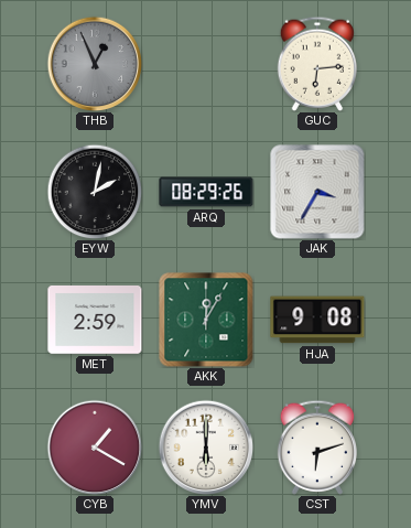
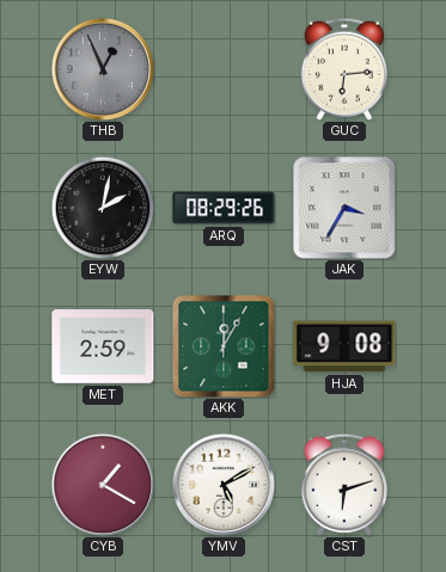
YMV: 6:00 -> 5:10
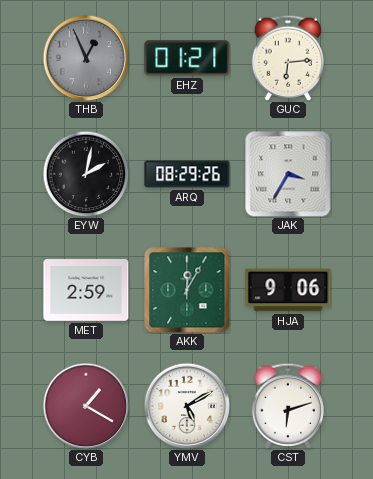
EHZ: none -> 01:21
HJA: 9:08 -> 9:06
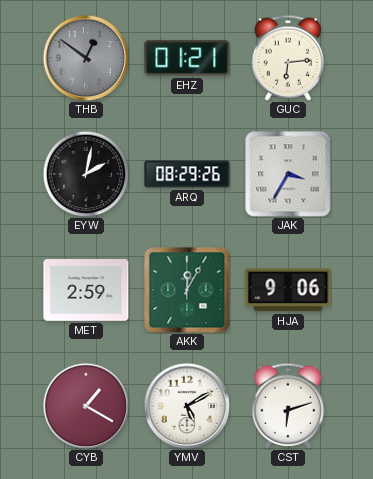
THB: 12:56 -> 12:51
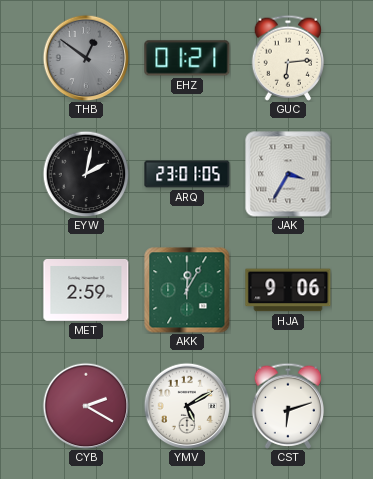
ARQ: 08:29 -> 23:01
CYB: 1:20 -> 2:20
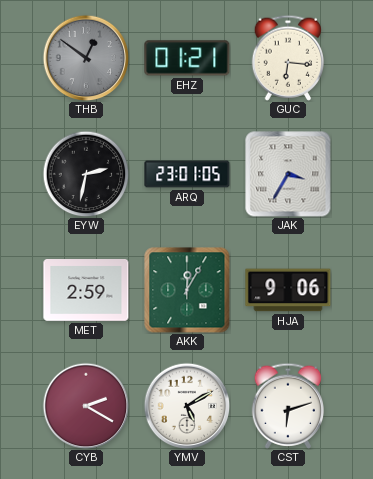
GUC: 6:14 -> 6:16
EYW: 2:02 -> 2:32
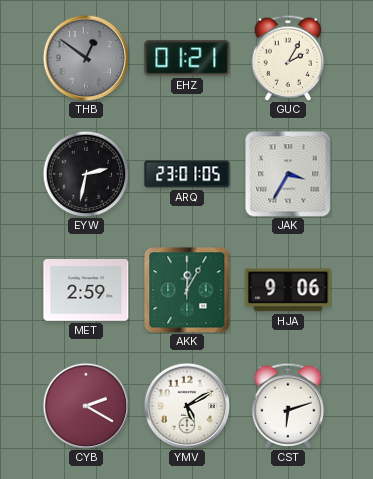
GUC: 6:16 -> 2:05
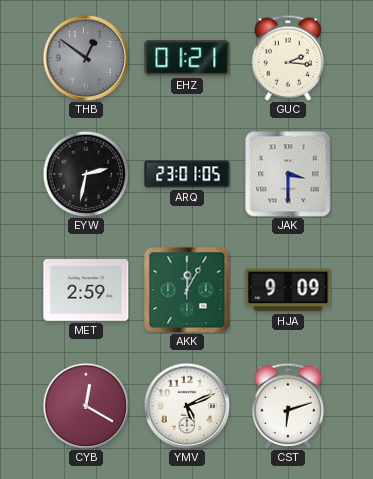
GUC: 2:05 -> 2:16
JAK: 3:35 -> 3:30
HJA: 9:06 -> 9:09
CYB: 2:20 -> 12:20
YMV: 5:10 -> 5:11
